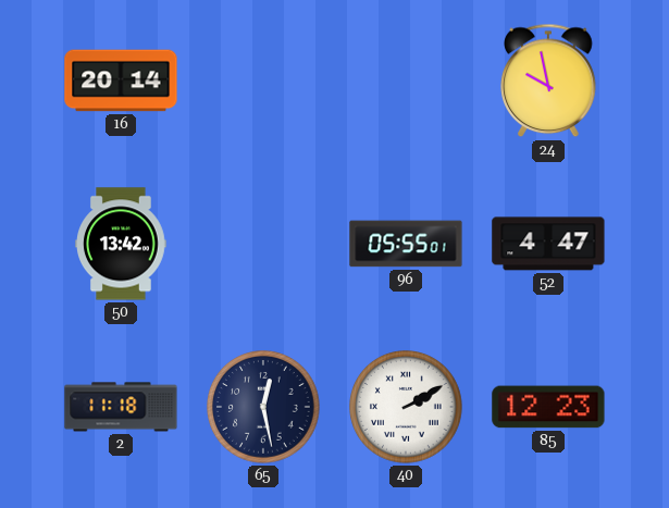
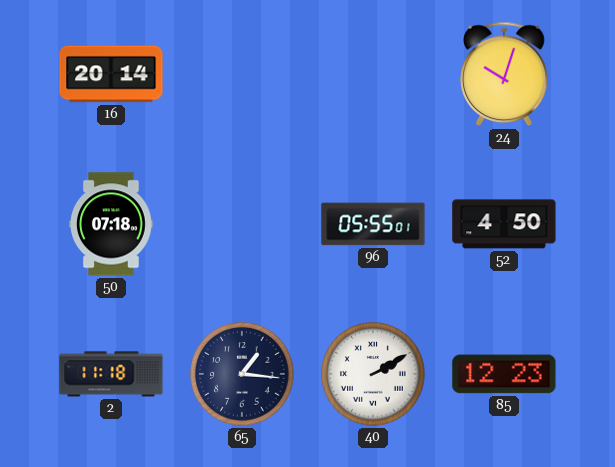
24: 9:58 -> 10:03
50: 13:42 -> 07:18
52: 4:47 -> 4:50
65: 12:28 -> 1:16
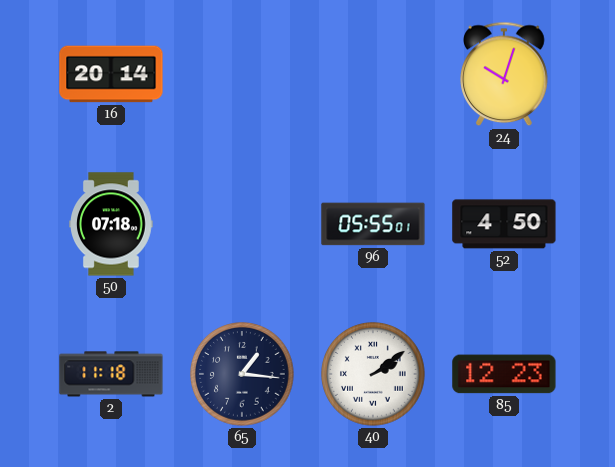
40: 2:10 -> 2:09
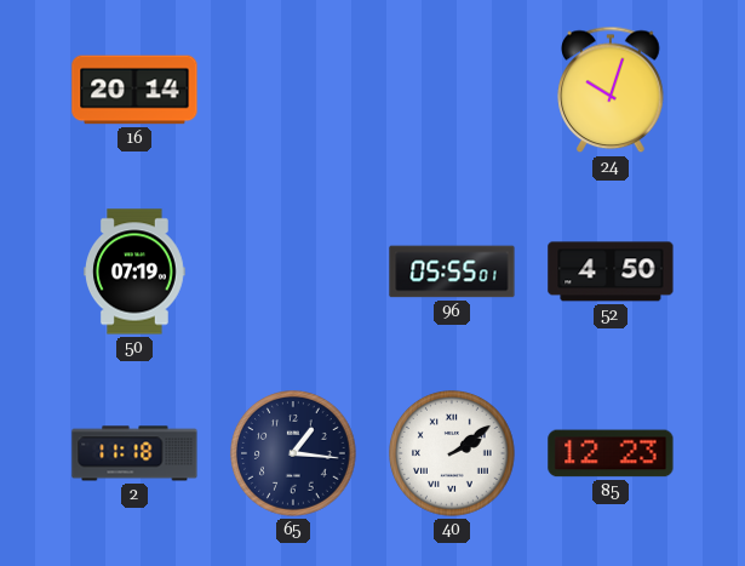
50: 07:18 -> 07:19
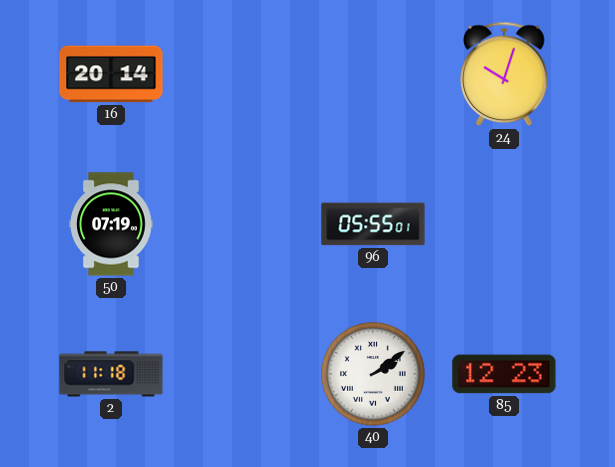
52: 4:50 -> none
65: 1:16 -> none
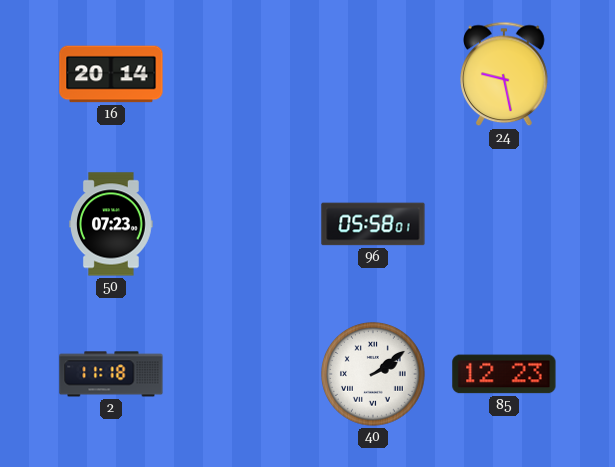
24: 10:03 -> 9:28
50: 07:19 -> 07:23
96: 05:55 -> 05:58
